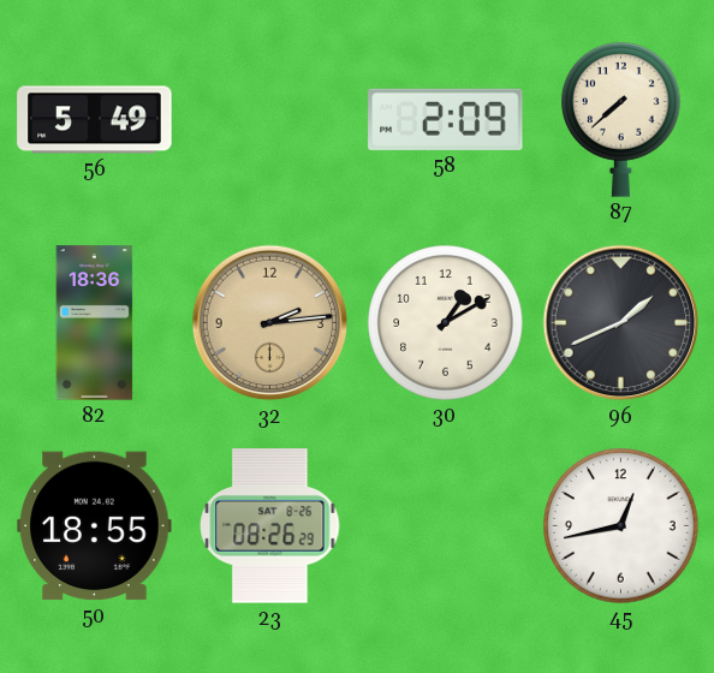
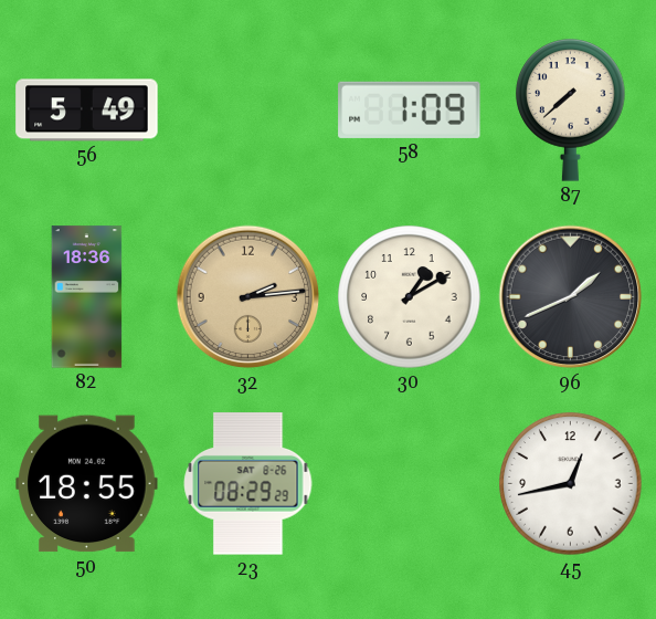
58: 2:09 -> 1:09
23: 08:26 -> 08:29
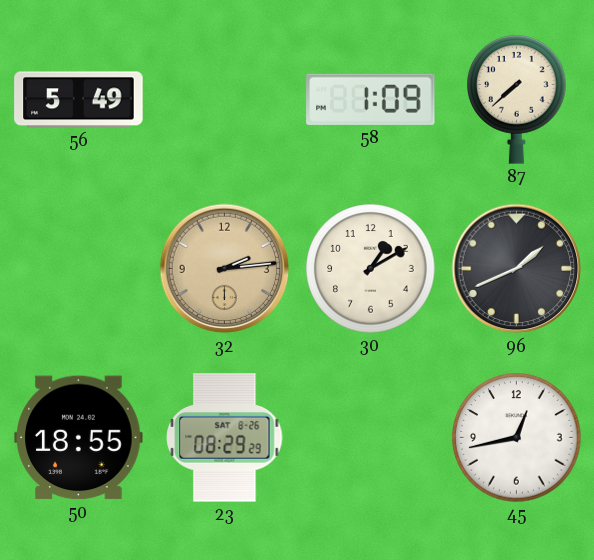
82: 18:36 -> none
